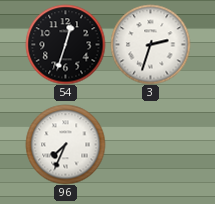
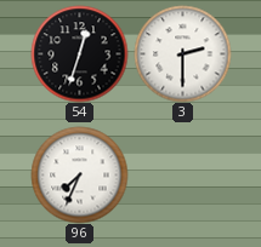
3: 2:33 -> 2:30
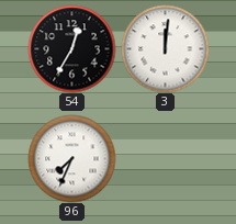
54: 12:33 -> 12:35
3: 2:30 -> 12:01
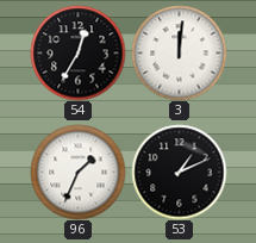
96: 7:34 -> 1:34
53: none -> 1:11
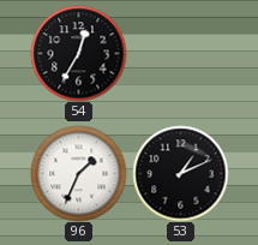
3: 12:01 -> none
